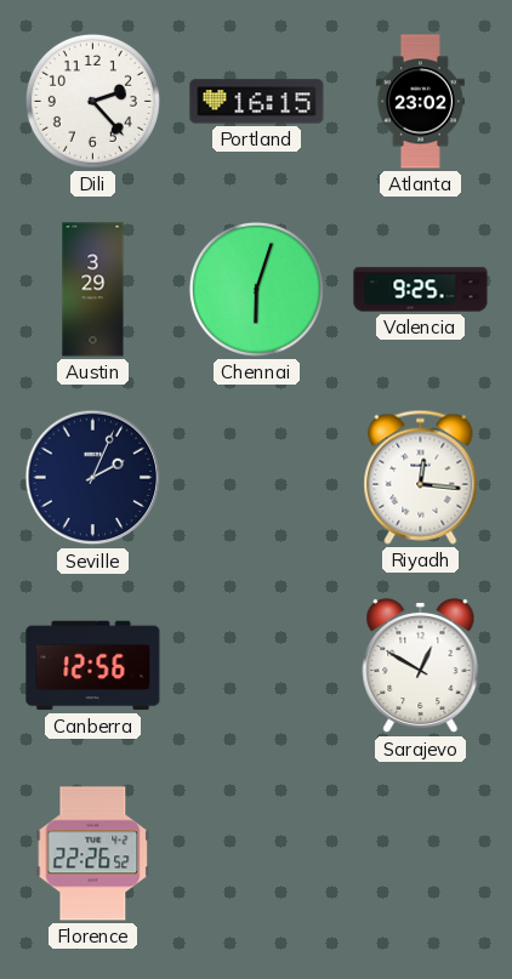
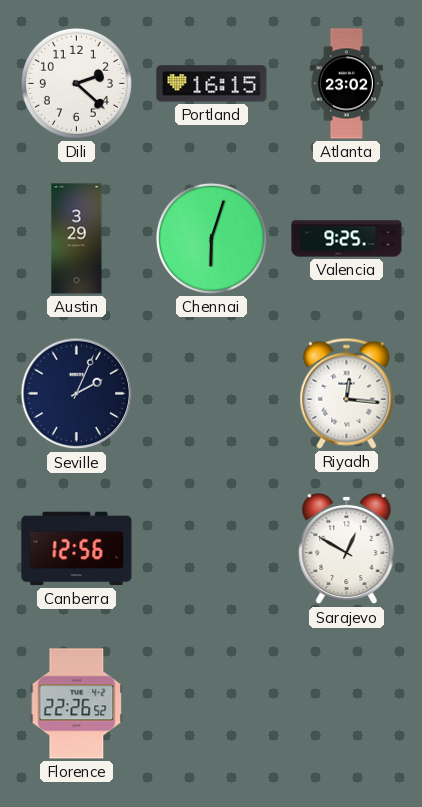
Dili: 2:23 -> 2:22
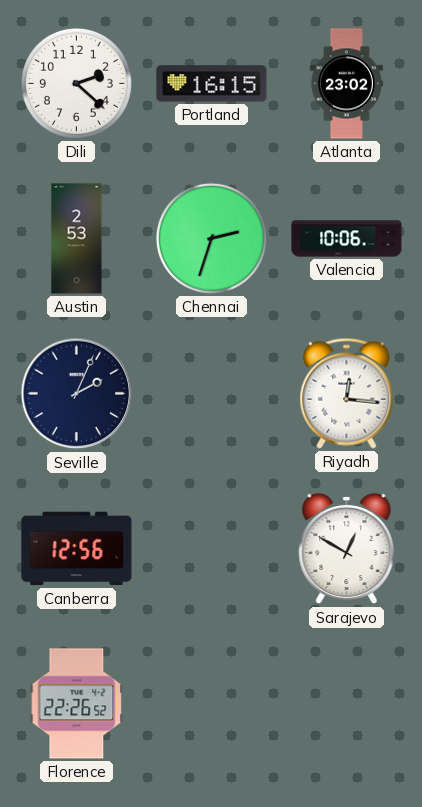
Austin: 3:29 -> 2:53
Chennai: 6:03 -> 2:33
Valencia: 9:25 -> 10:06
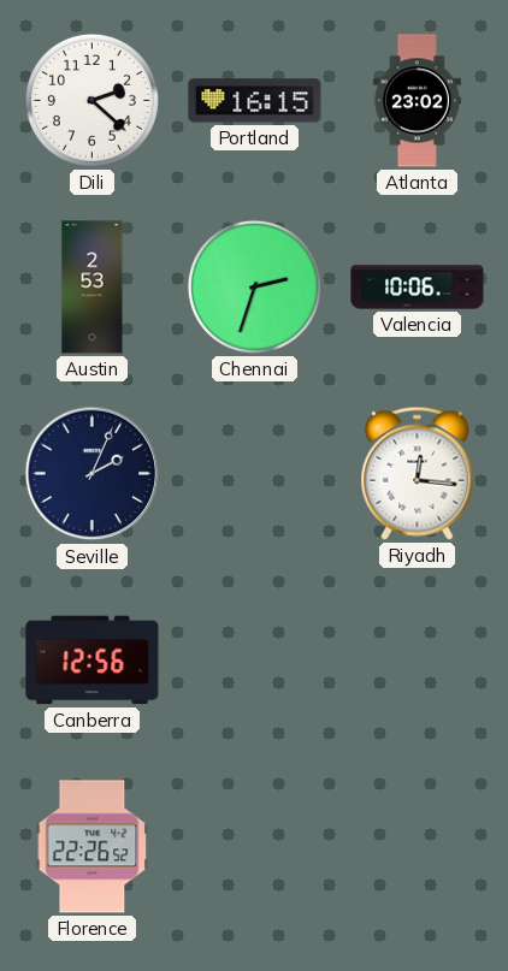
Sarajevo: 12:50 -> none
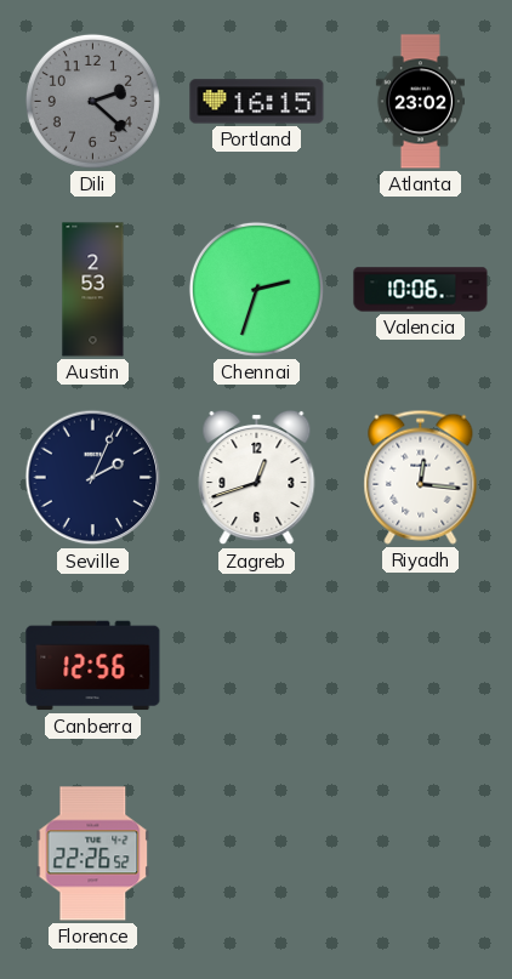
Dili dial: white -> grey
Zagreb: none -> 12:42
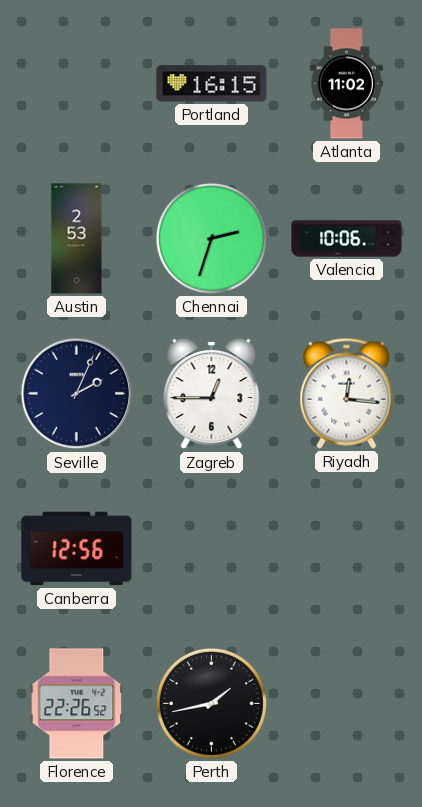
Dili: 2:22 -> none
Atlanta: 23:02 -> 11:02
Zagreb: 12:42 -> 12:45
Perth: none -> 1:43
